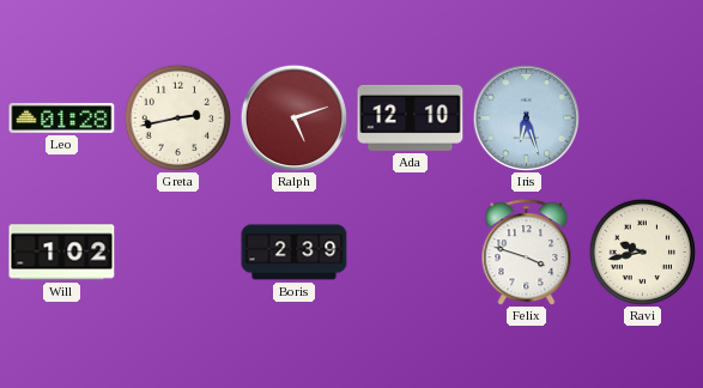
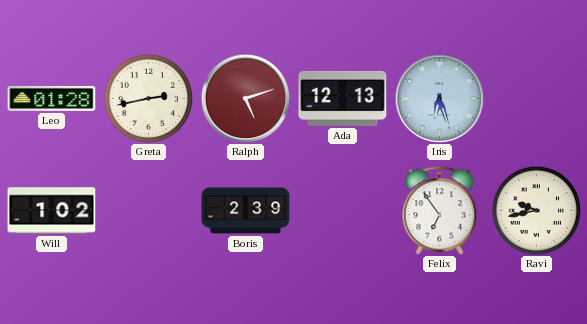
Ada: 12:10 -> 12:13
Felix: 3:48 -> 6:54
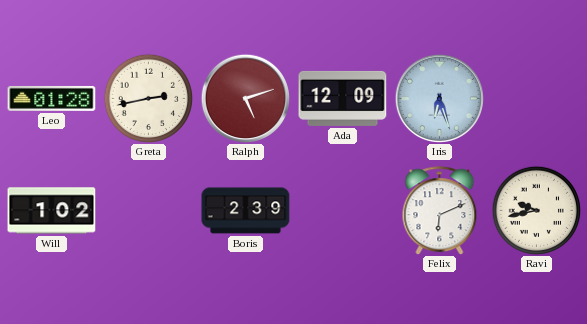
Ada: 12:13 -> 12:09
Felix: 6:54 -> 6:11
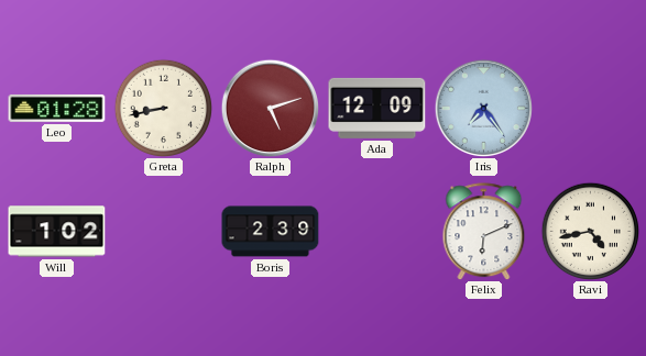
Greta: 2:43 -> 8:43
Iris: 6:27 -> 7:24
Ravi: 9:43 -> 4:43
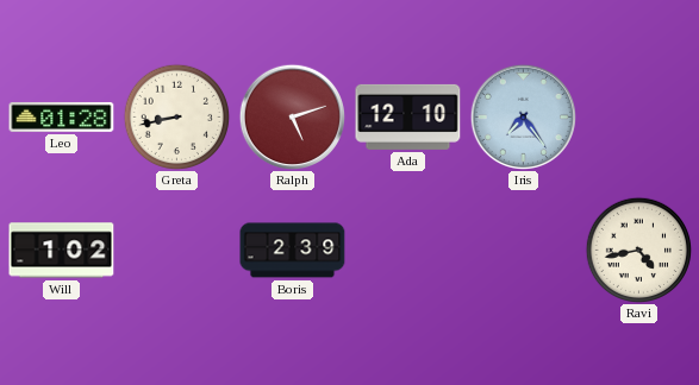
Ada: 12:09 -> 12:10
Felix: 6:11 -> none
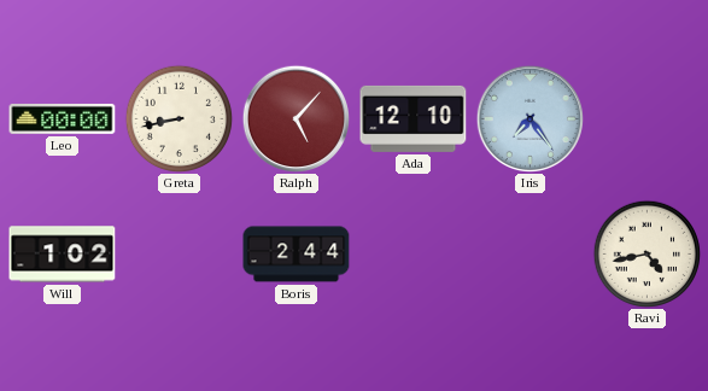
Leo: 01:28 -> 00:00
Ralph: 5:12 -> 5:07
Boris: 2:39 -> 2:44
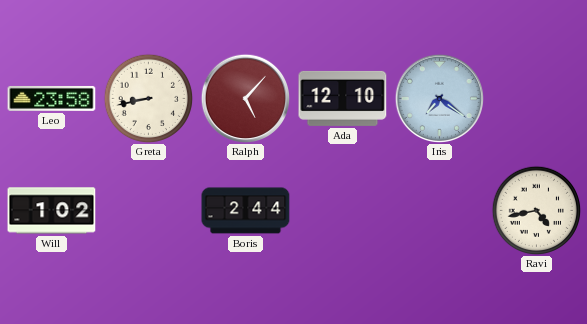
Leo: 00:00 -> 23:58
Iris: 7:24 -> 7:21
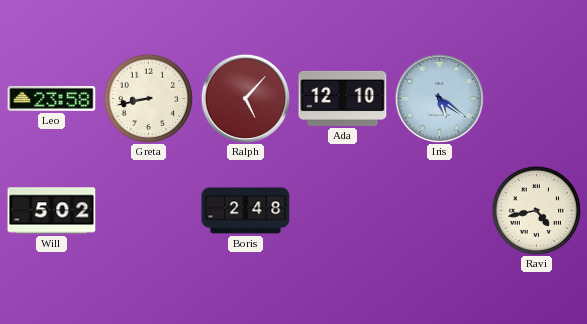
Iris: 7:21 -> 5:21
Will: 1:02 -> 5:02
Boris: 2:44 -> 2:48
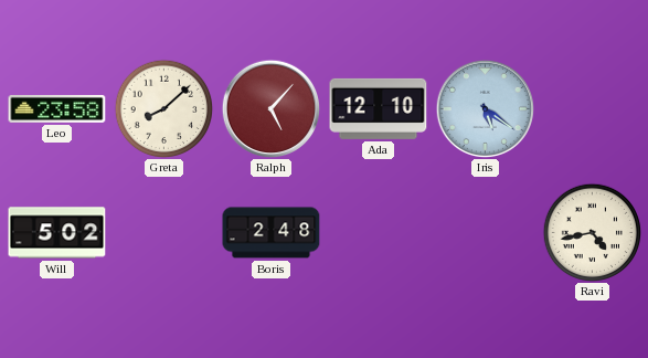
Greta: 8:43 -> 8:08
